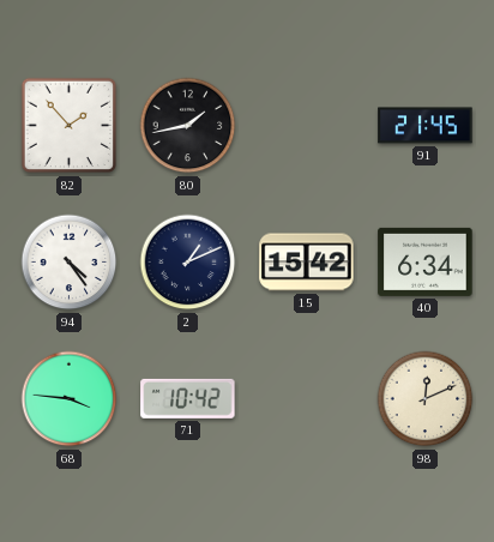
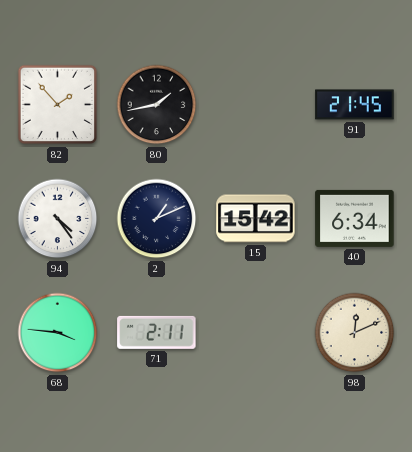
71: 10:42 -> 2:11
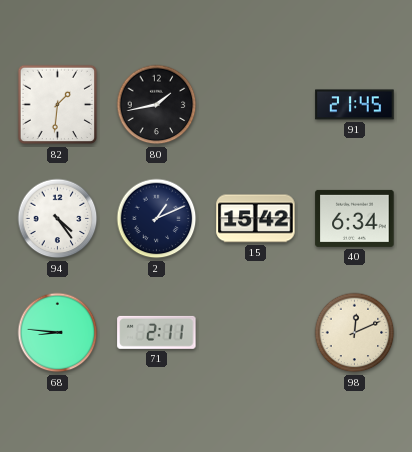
82: 1:53 -> 1:31
68: 3:46 -> 8:46
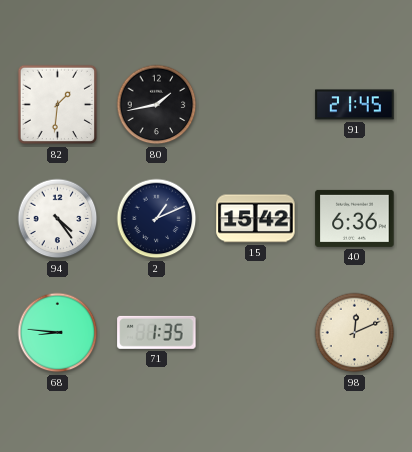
40: 6:34 -> 6:36
71: 2:11 -> 1:35
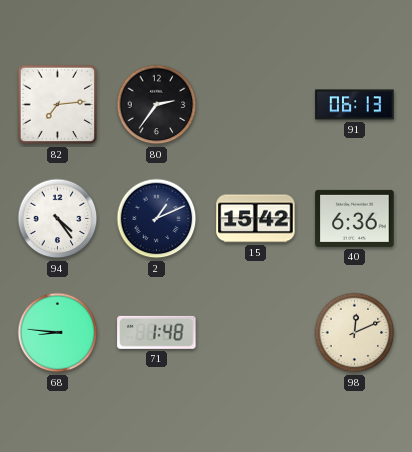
82: 1:31 -> 7:14
80: 1:43 -> 2:36
91: 21:45 -> 06:13
71: 1:35 -> 1:48
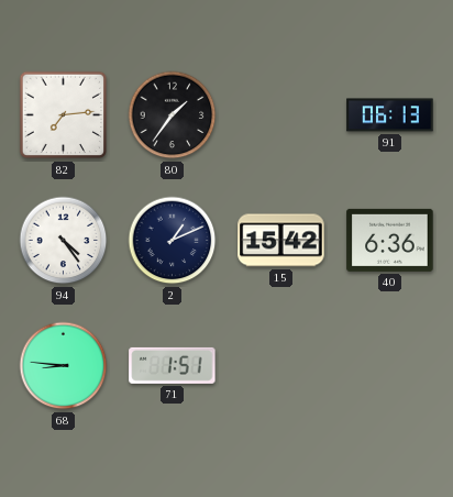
80: 2:36 -> 1:36
71: 1:48 -> 1:51
98: 12:11 -> none
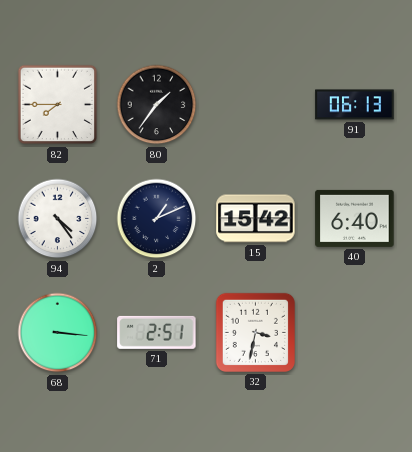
82: 7:14 -> 7:45
40: 6:36 -> 6:40
68: 8:46 -> 3:16
71: 1:51 -> 2:51
32: none -> 3:32
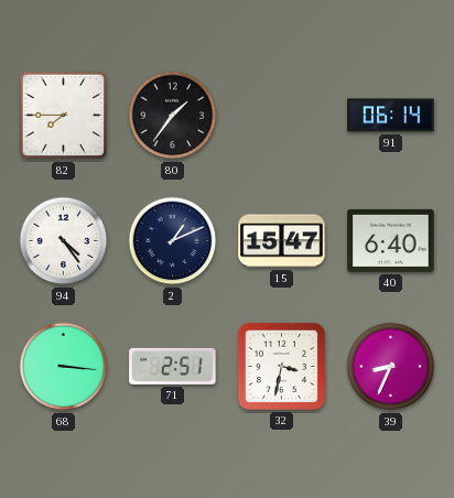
91: 06:13 -> 06:14
15: 15:42 -> 15:47
39: none -> 8:34
